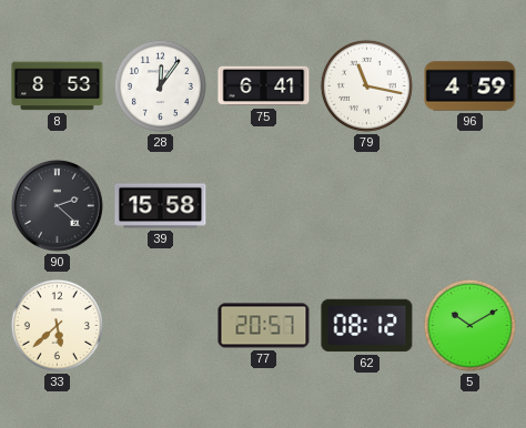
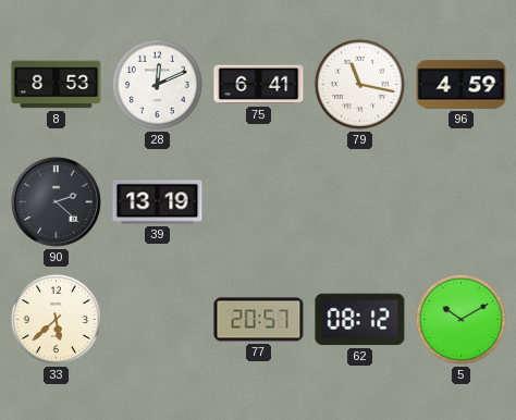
28: 12:06 -> 12:11
39: 15:58 -> 13:19
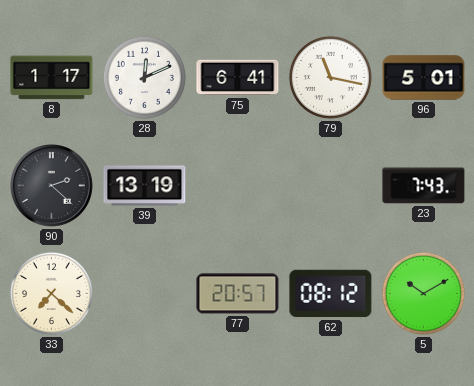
8: 8:53 -> 1:17
96: 4:59 -> 5:01
23: none -> 7:43
33: 5:38 -> 7:22
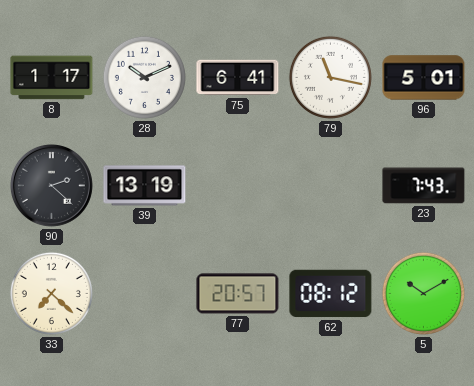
28: 12:11 -> 10:11
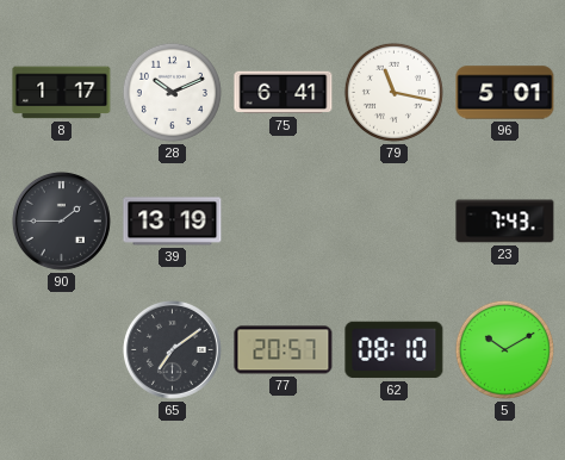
90: 2:22 -> 1:45
33: 7:22 -> none
65: none -> 7:09
62: 08:12 -> 08:10
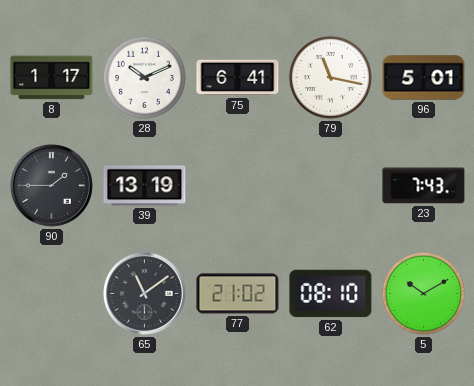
65: 7:09 -> 11:09
77: 20:57 -> 21:02
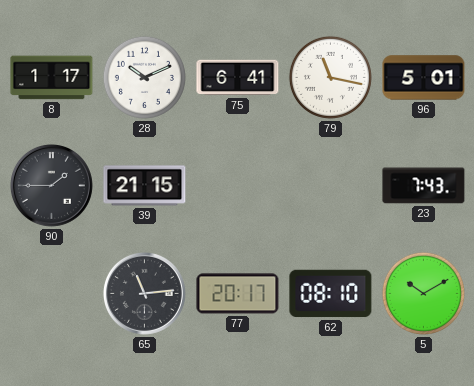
39: 13:19 -> 21:15
65: 11:09 -> 11:14
77: 21:02 -> 20:17
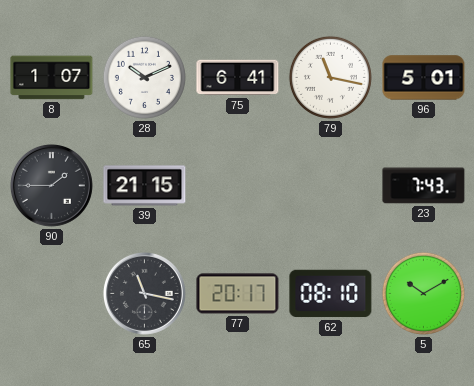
8: 1:17 -> 1:07
65: 11:14 -> 11:17
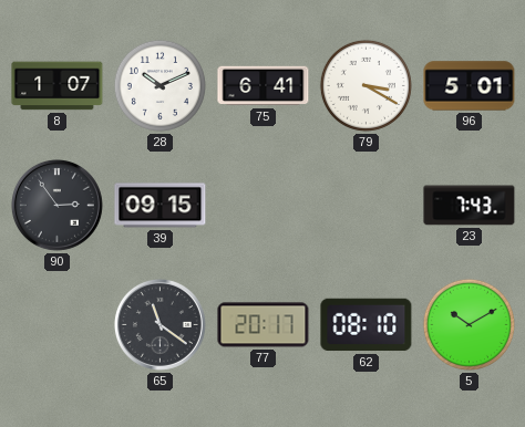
79: 11:17 -> 3:20
90: 1:45 -> 2:54
39: 21:15 -> 09:15
65: 11:17 -> 11:21
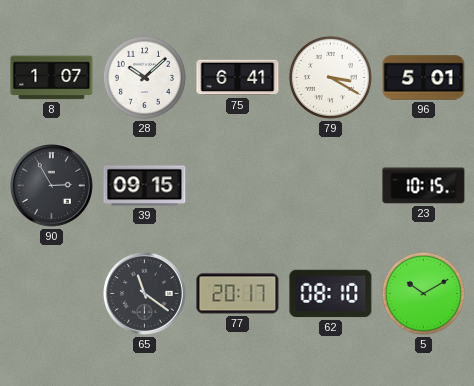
28: 10:11 -> 10:08
90: 2:54 -> 2:55
23: 7:43 -> 10:15
